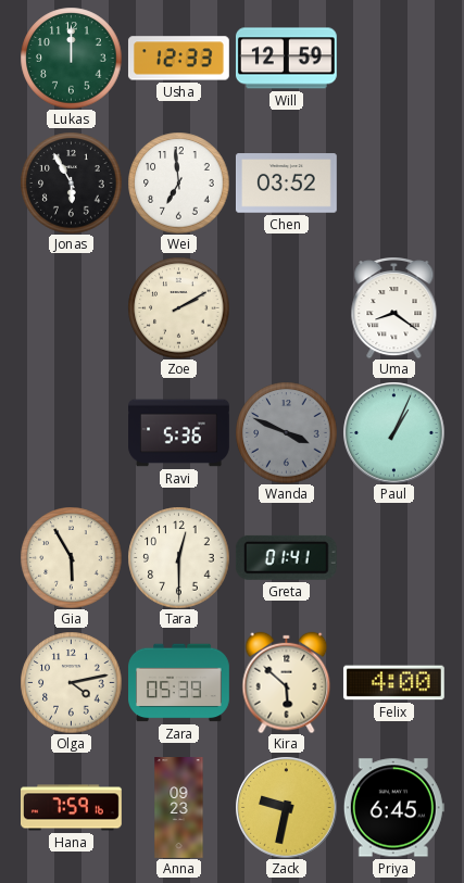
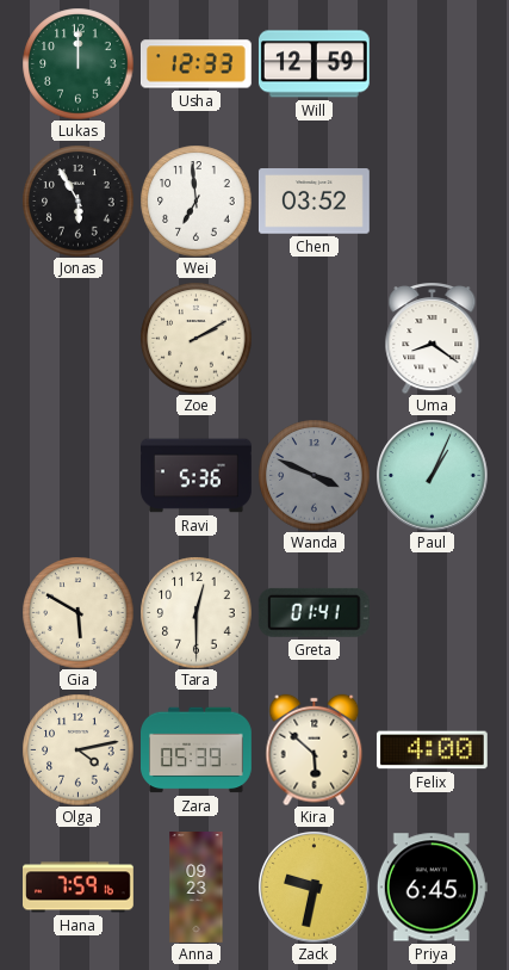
Gia: 5:55 -> 5:50
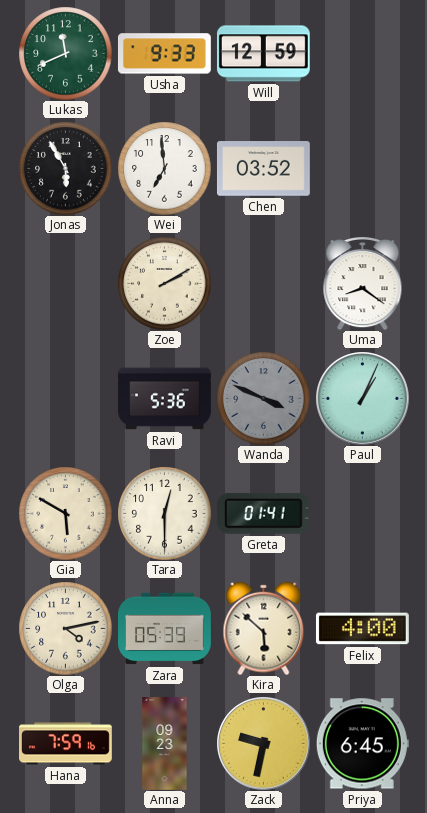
Lukas: 12:00 -> 11:41
Usha: 12:33 -> 9:33
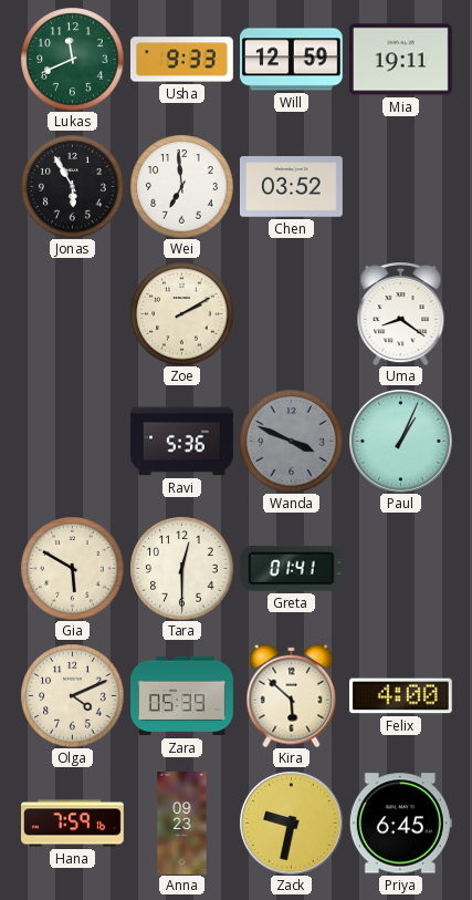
Mia: none -> 19:11
Olga: 4:13 -> 4:11
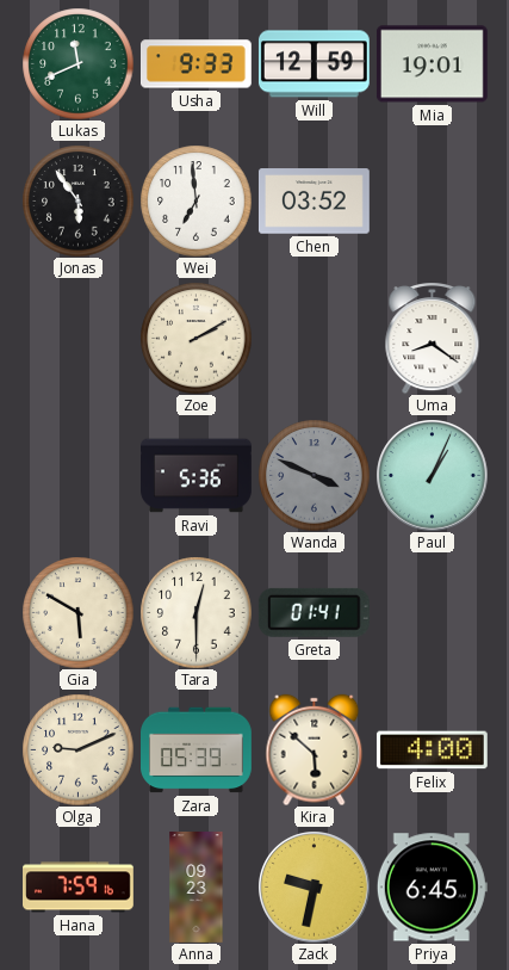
Mia: 19:11 -> 19:01
Jonas: 5:55 -> 5:54
Olga: 4:11 -> 9:11
